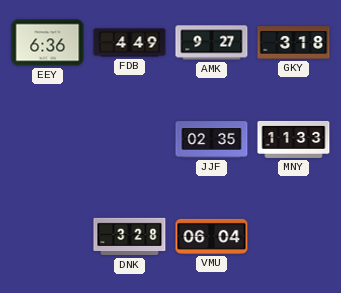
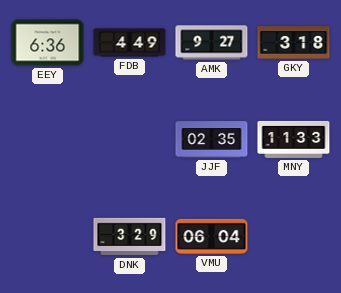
DNK: 3:28 -> 3:29
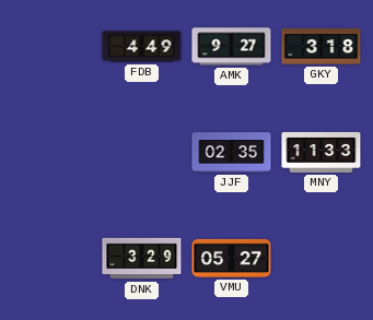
EEY: 6:36 -> none
VMU: 06:04 -> 05:27
